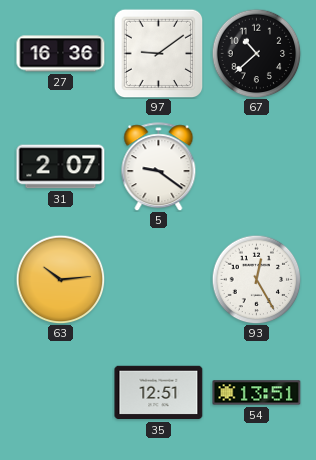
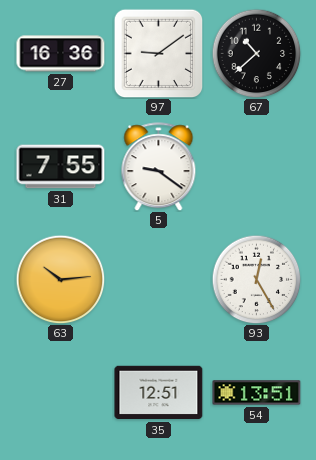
31: 2:07 -> 7:55
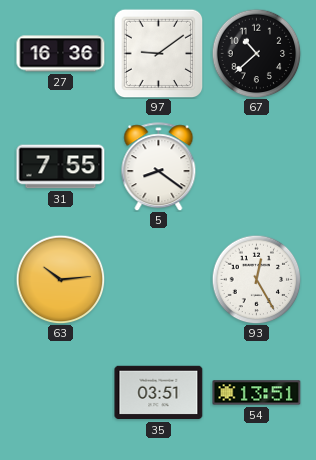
5: 9:21 -> 8:21
35: 12:51 -> 03:51
